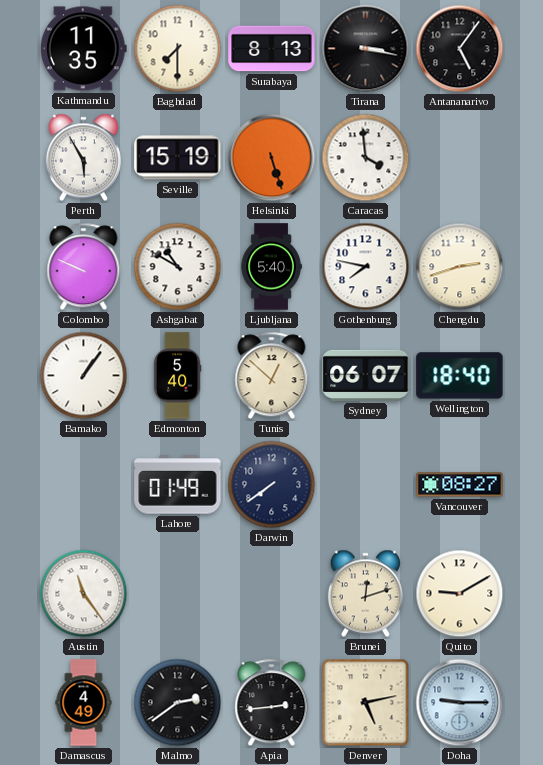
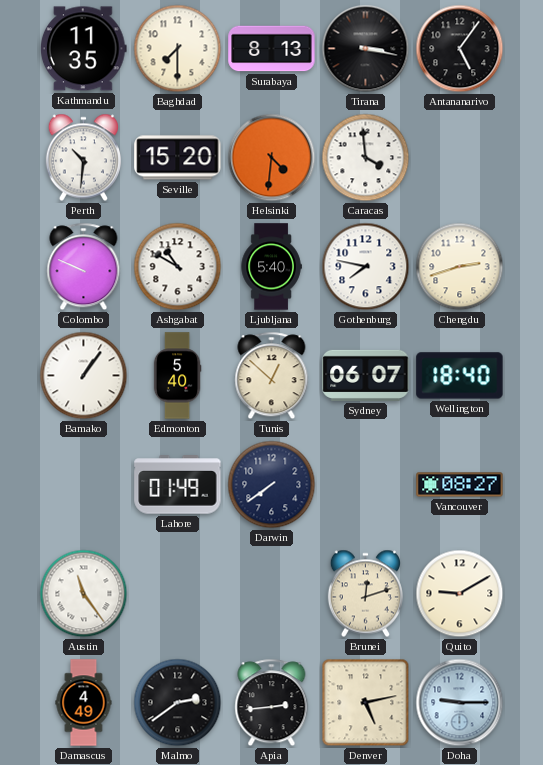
Perth: 5:55 -> 10:31
Seville: 15:19 -> 15:20
Helsinki: 5:27 -> 4:31
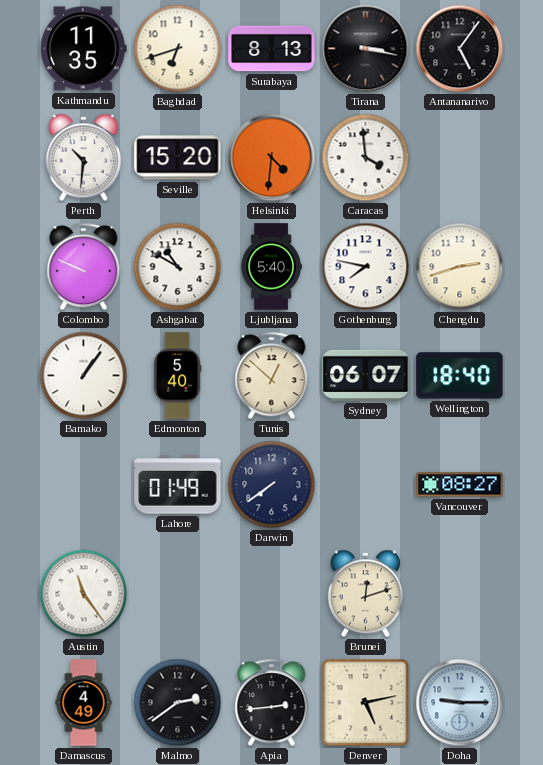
Baghdad: 7:30 -> 6:42
Quito: 9:10 -> none
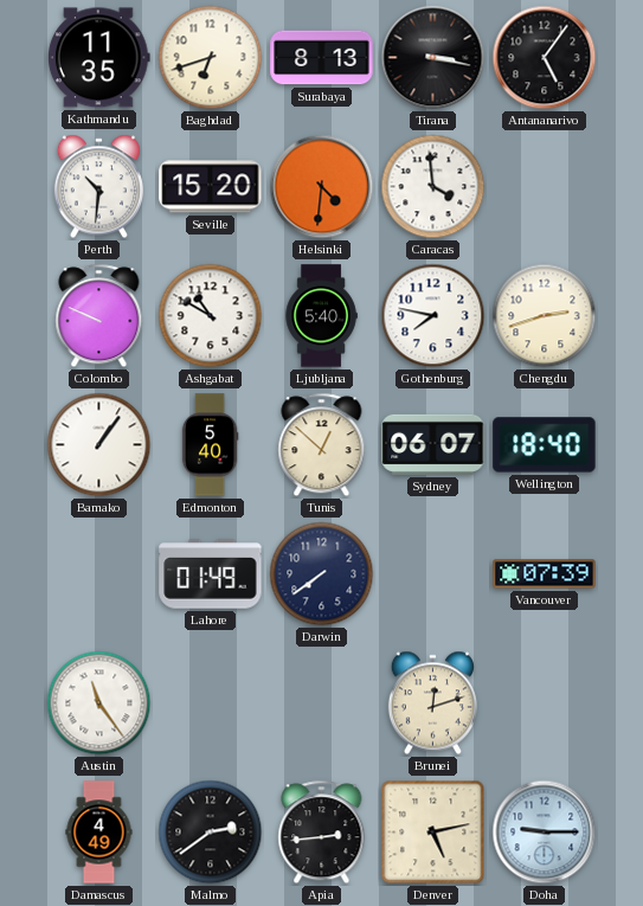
Vancouver: 08:27 -> 07:39
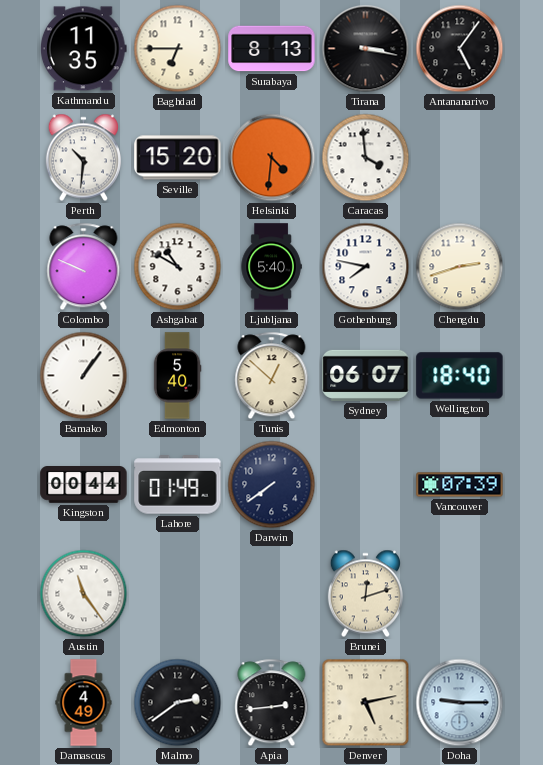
Baghdad: 6:42 -> 6:45
Kingston: none -> 00:44
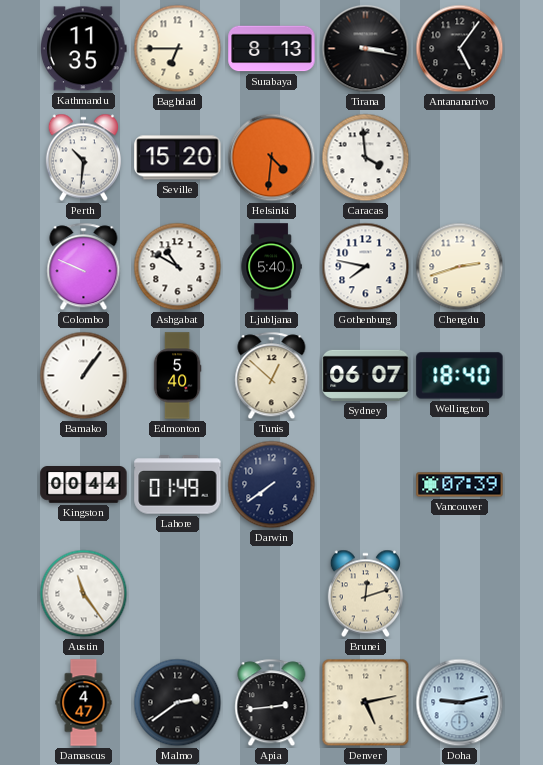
Damascus: 4:49 -> 4:47
Doha: 9:15 -> 9:13
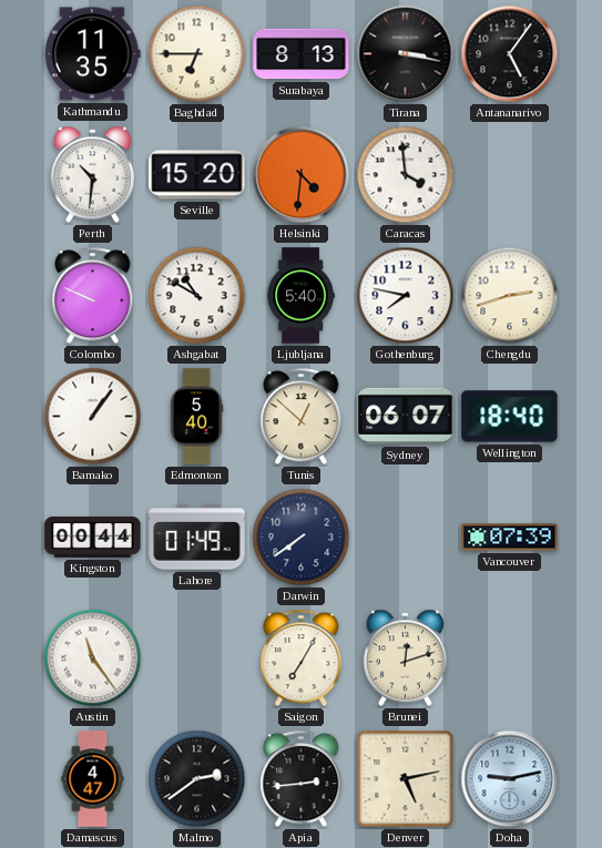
Saigon: none -> 7:05
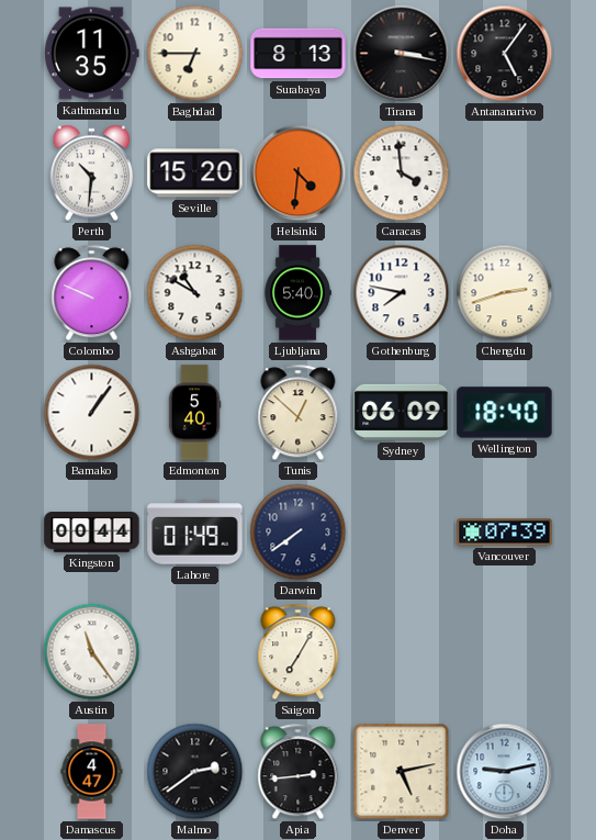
Sydney: 06:07 -> 06:09
Brunei: 12:12 -> none
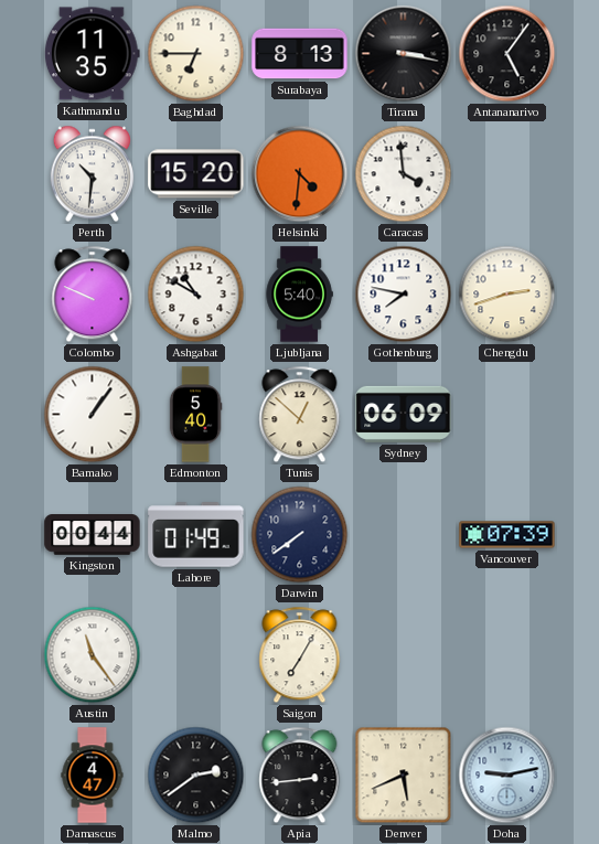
Wellington: 18:40 -> none
Denver: 5:13 -> 5:41
